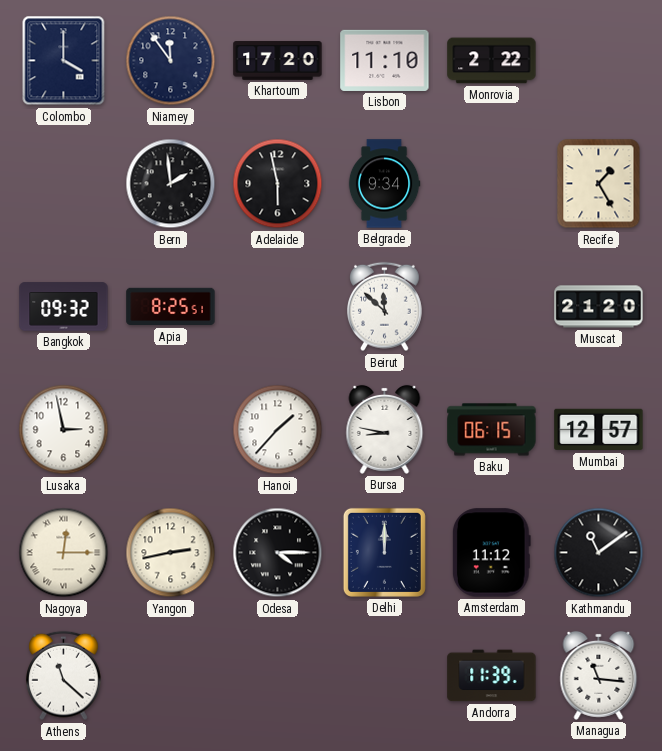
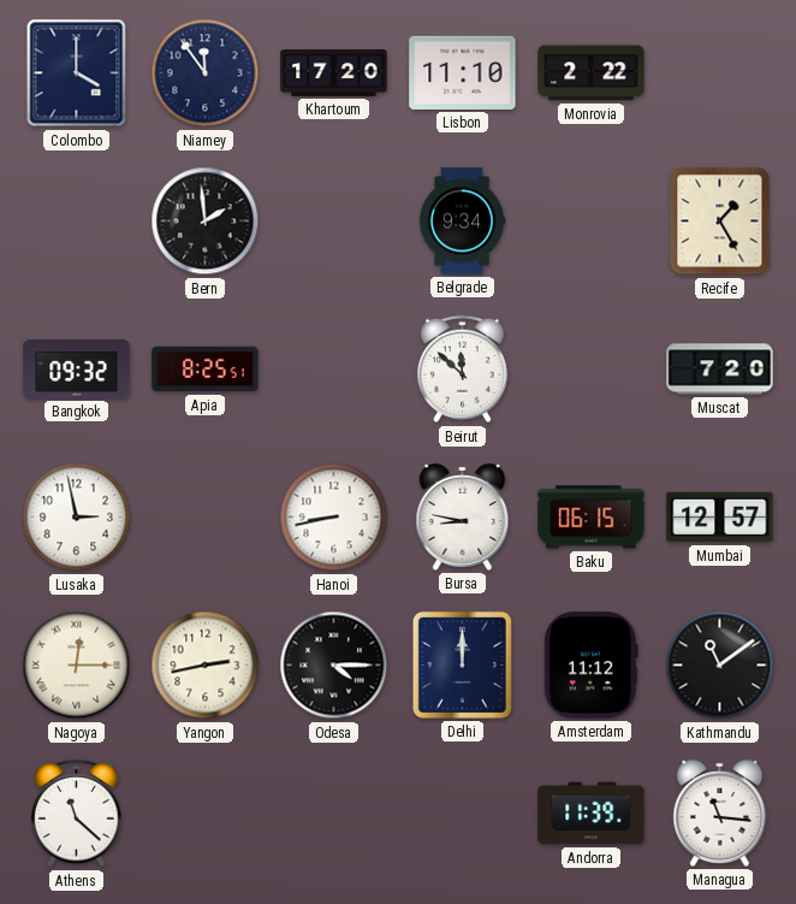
Adelaide: 5:58 -> none
Muscat: 21:20 -> 7:20
Hanoi: 1:37 -> 8:43
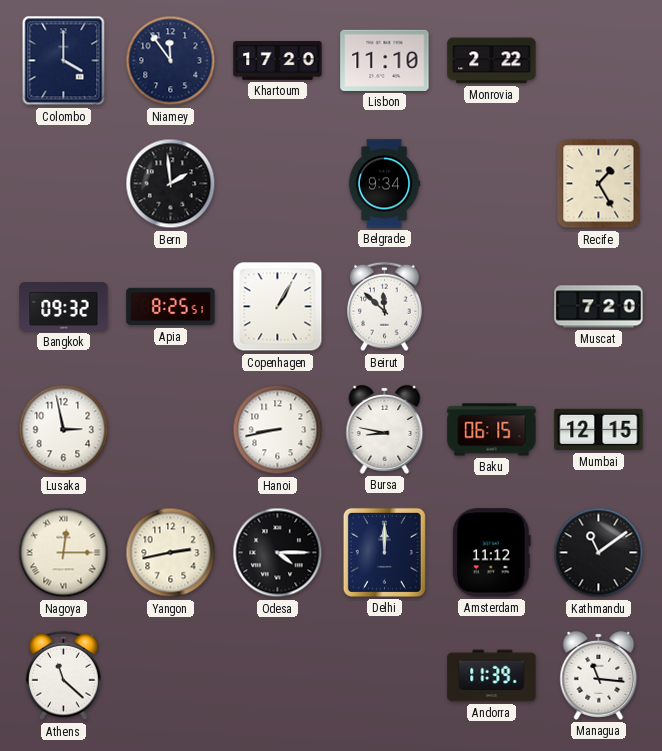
Copenhagen: none -> 1:05
Mumbai: 12:57 -> 12:15
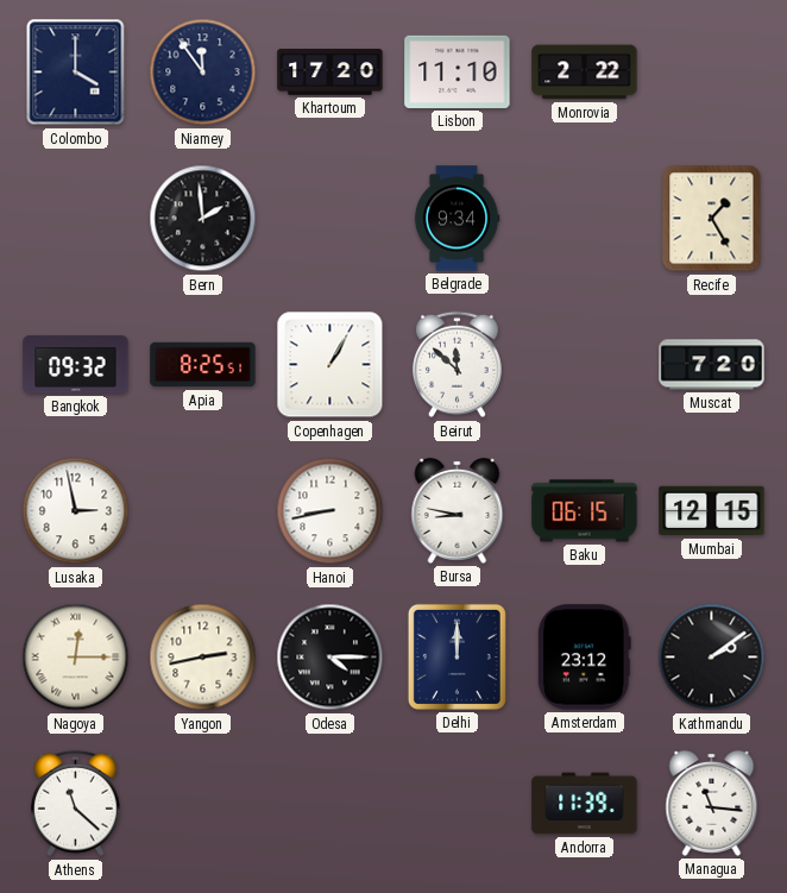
Amsterdam: 11:12 -> 23:12
Kathmandu: 11:09 -> 2:09
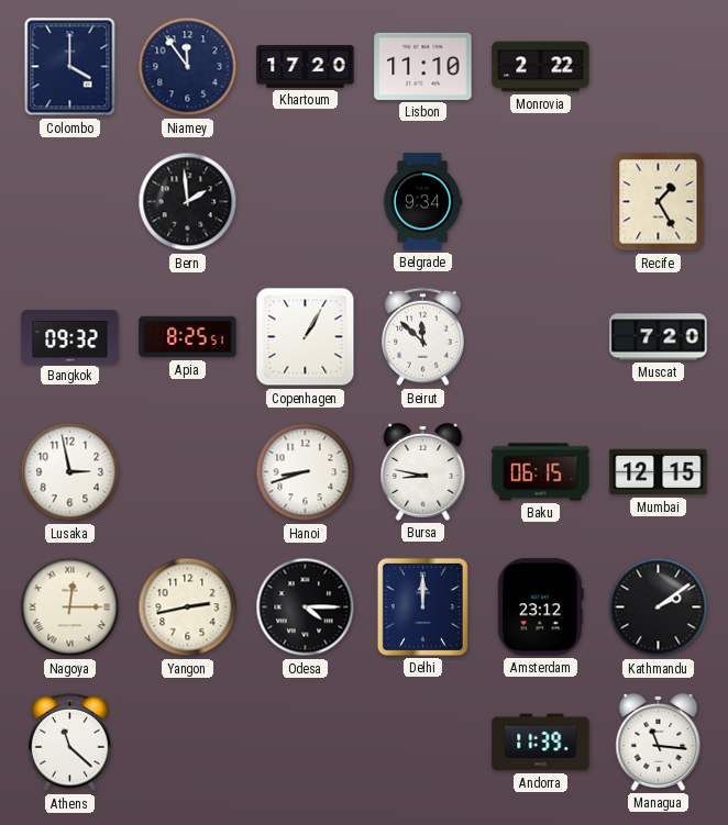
Hanoi: 8:43 -> 8:42
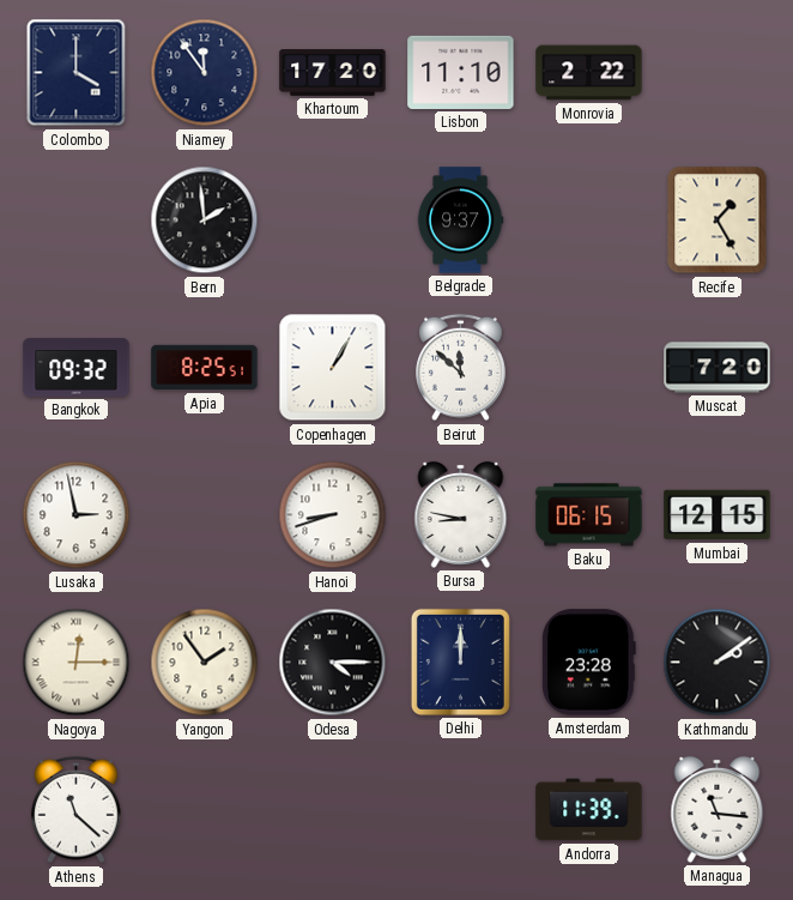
Belgrade: 9:34 -> 9:37
Yangon: 2:43 -> 1:54
Amsterdam: 23:12 -> 23:28
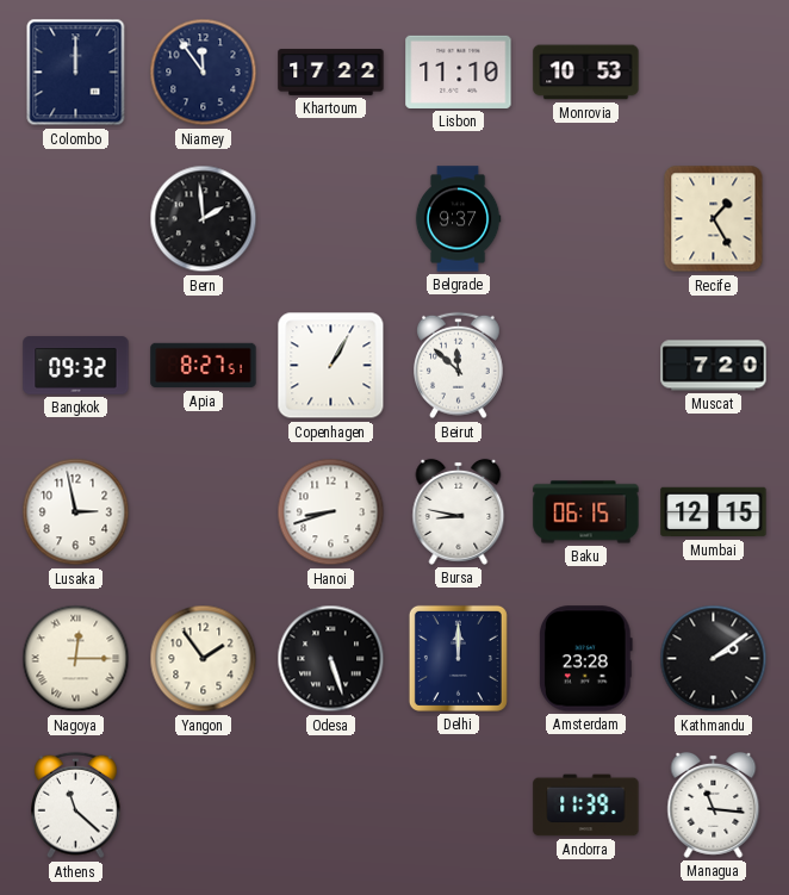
Colombo: 4:00 -> 12:00
Khartoum: 17:20 -> 17:22
Monrovia: 2:22 -> 10:53
Apia: 8:25 -> 8:27
Odesa: 4:15 -> 5:27
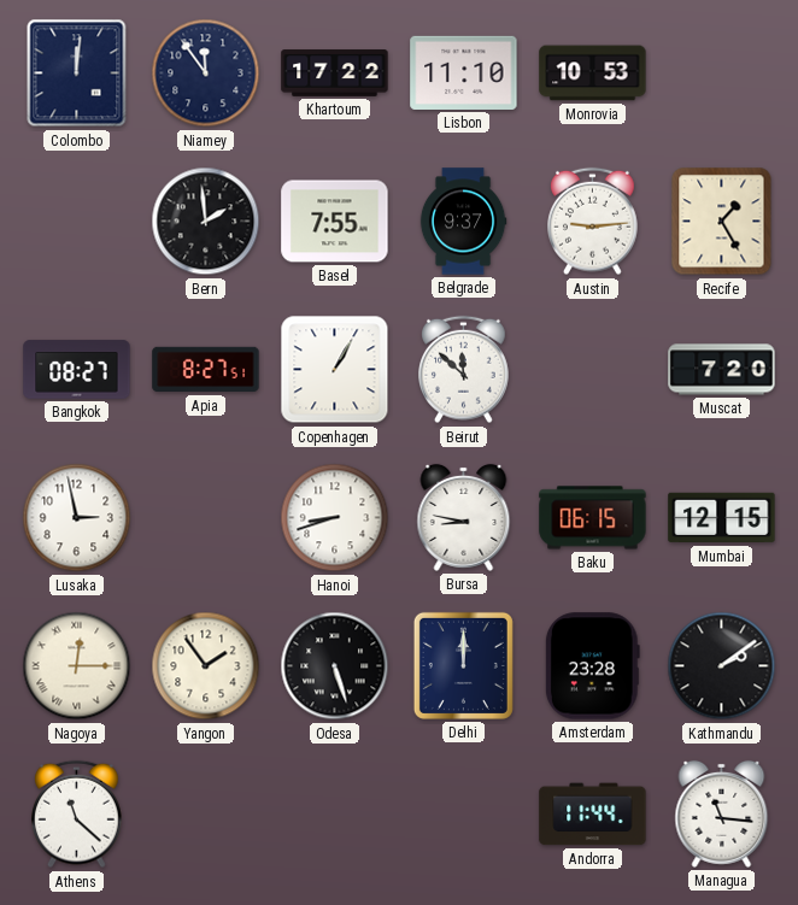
Colombo: 12:00 -> 12:01
Basel: none -> 7:55
Austin: none -> 9:14
Bangkok: 09:32 -> 08:27
Andorra: 11:39 -> 11:44
